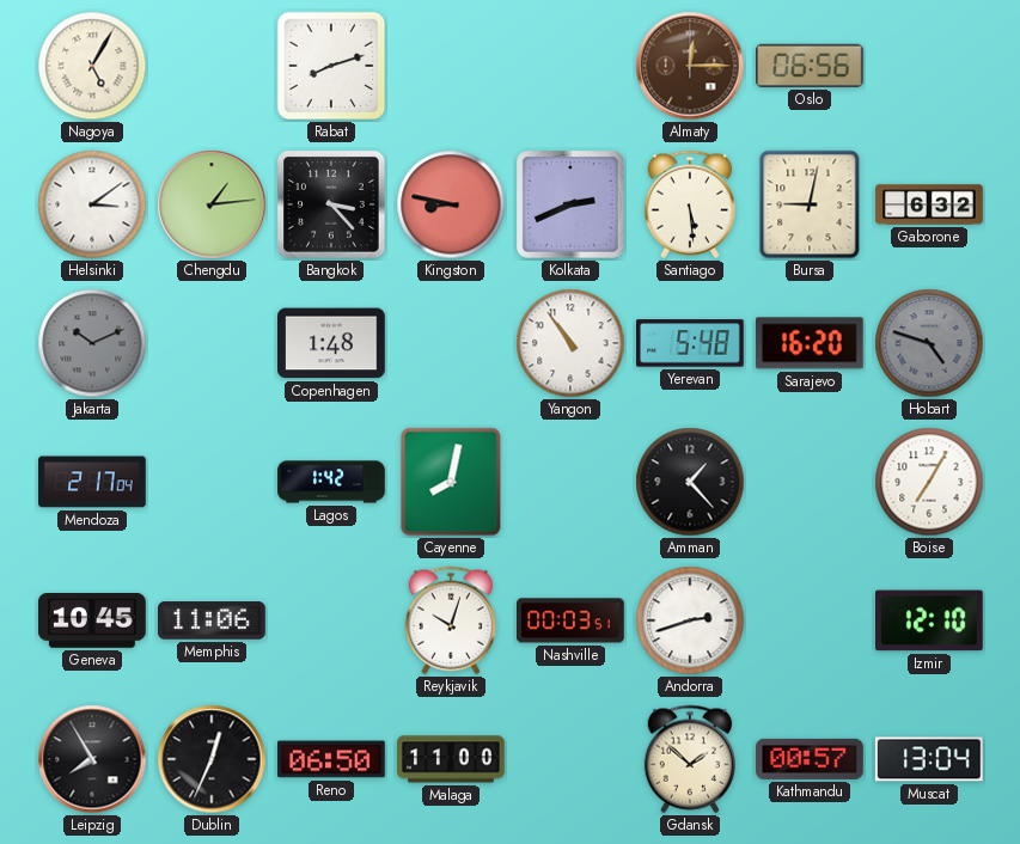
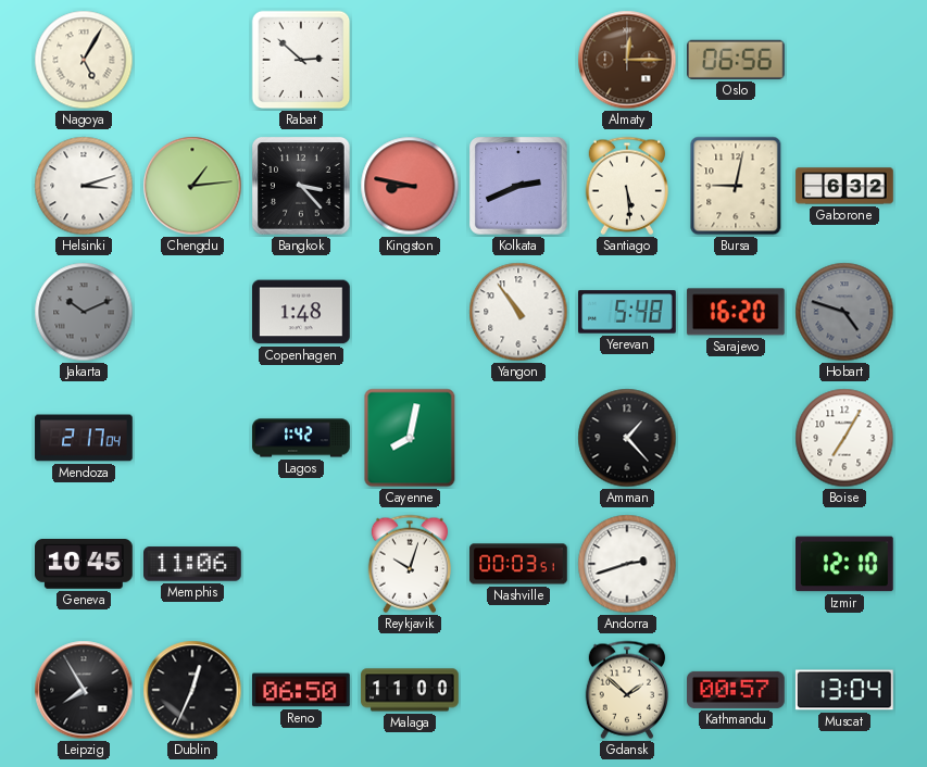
Rabat: 8:12 -> 2:52
Helsinki: 3:09 -> 3:12
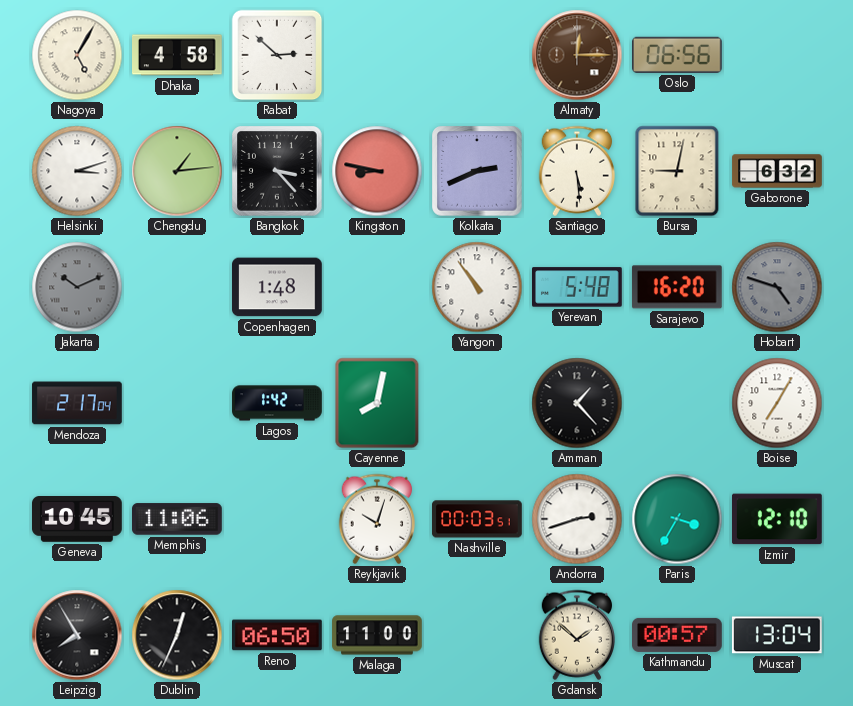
Dhaka: none -> 4:58
Paris: none -> 3:35
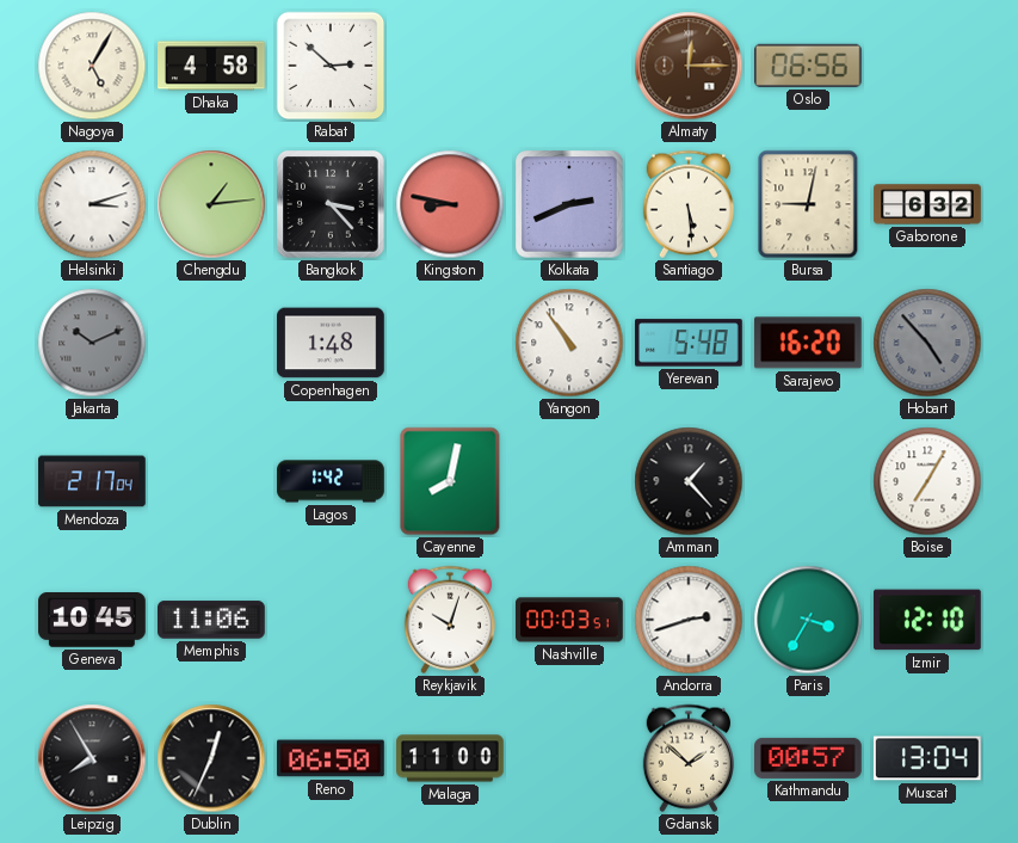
Hobart: 4:48 -> 4:53
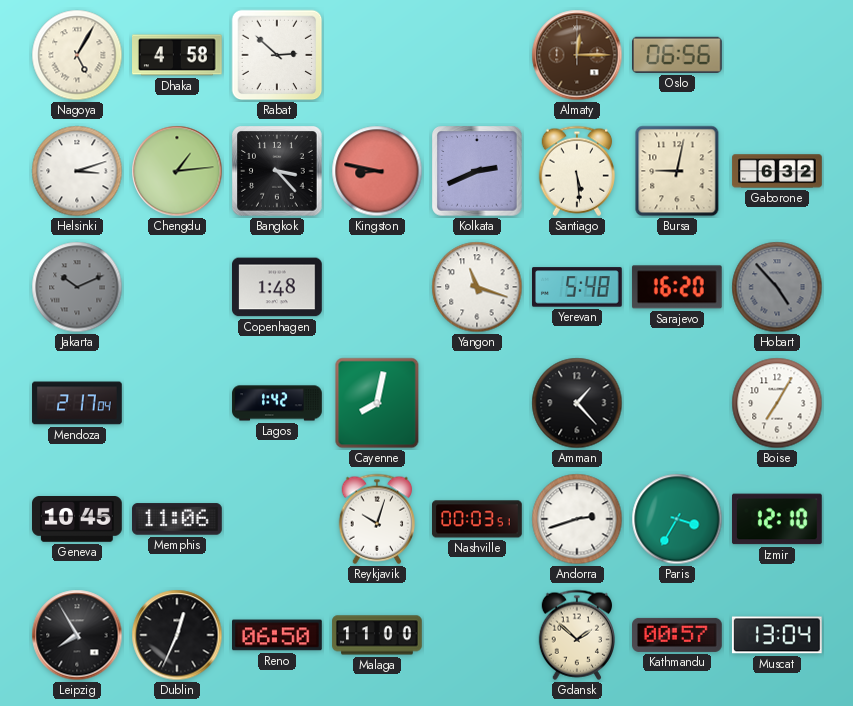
Yangon: 10:54 -> 11:18
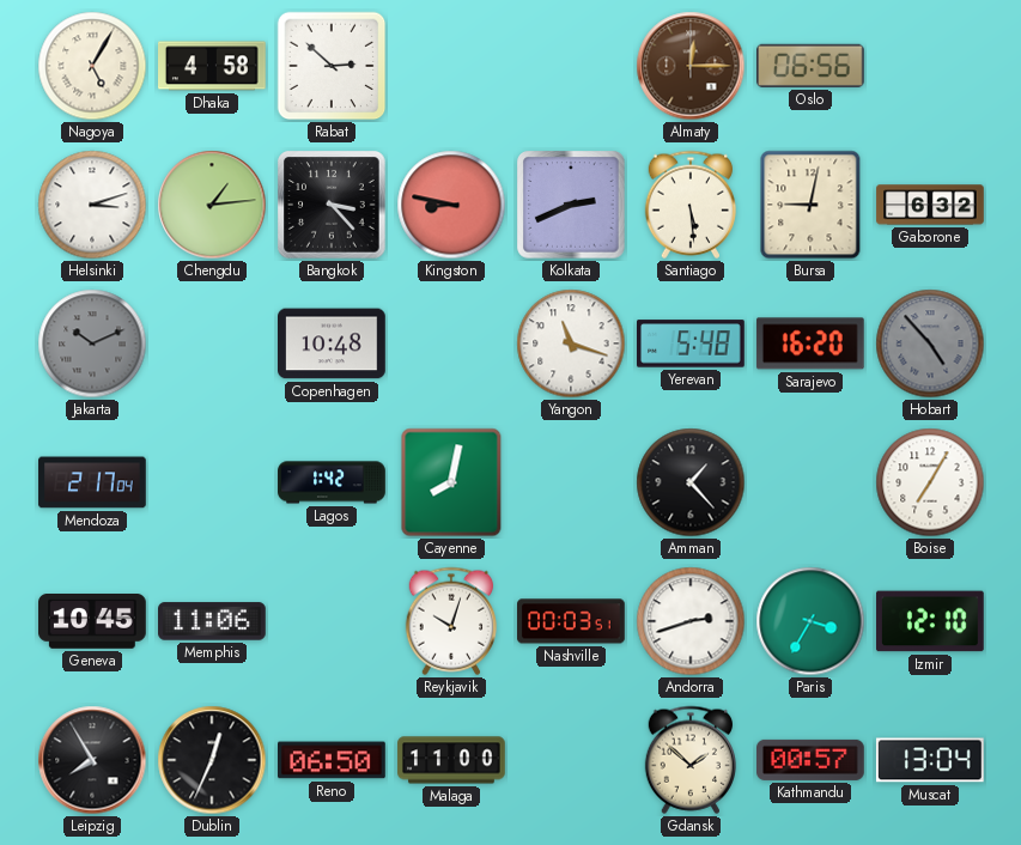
Copenhagen: 1:48 -> 10:48
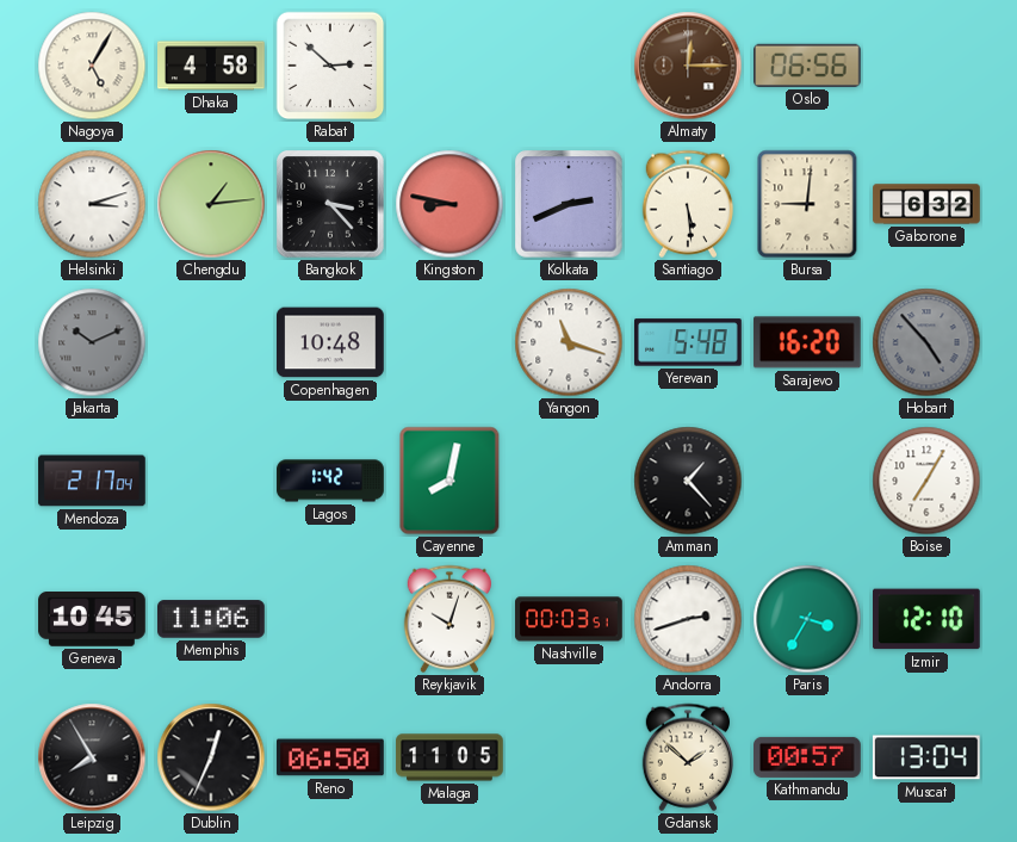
Bursa: 9:02 -> 9:01
Malaga: 11:00 -> 11:05
